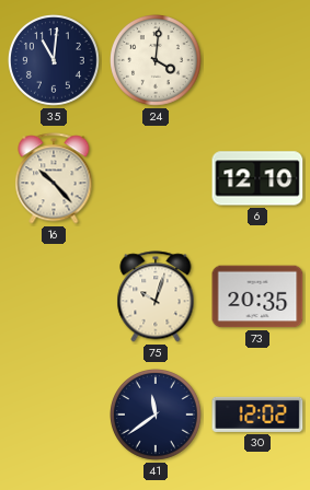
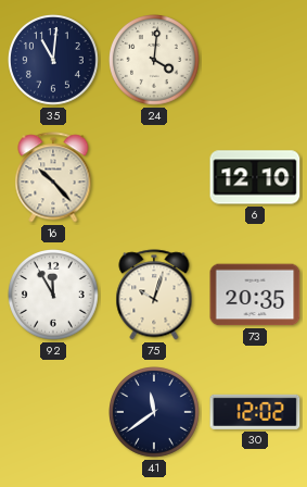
92: none -> 11:55
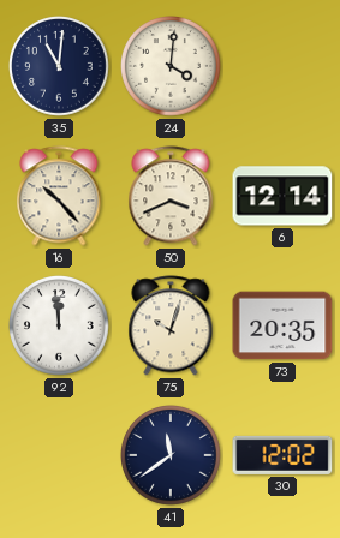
50: none -> 3:41
6: 12:10 -> 12:14
92: 11:55 -> 11:59
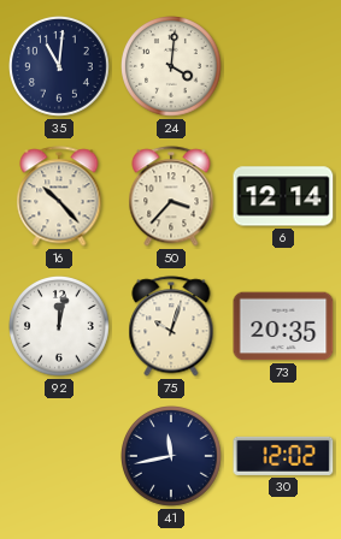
50: 3:41 -> 3:37
92: 11:59 -> 12:02
41: 11:39 -> 11:43
